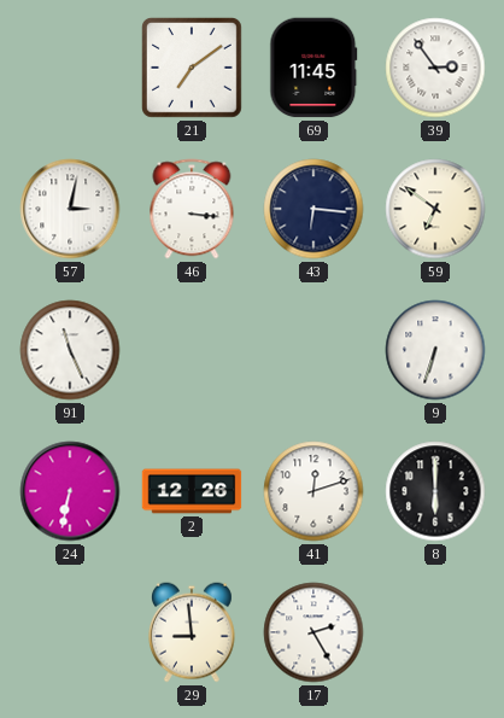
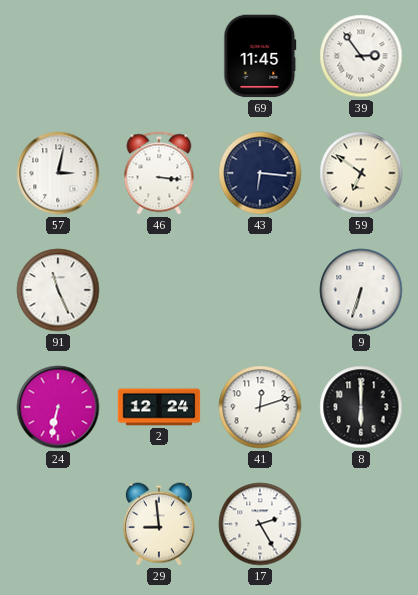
21: 7:09 -> none
2: 12:26 -> 12:24
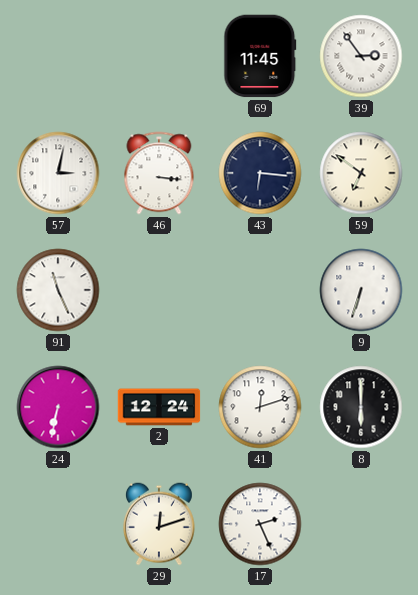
29: 8:59 -> 12:12
17: 2:25 -> 2:26
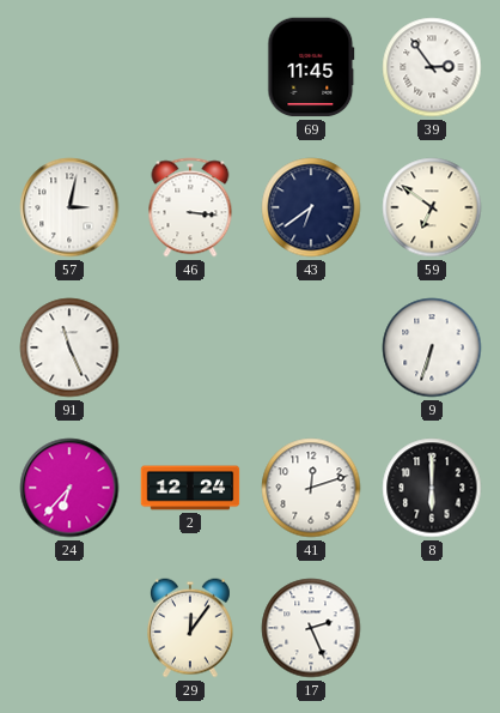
43: 6:16 -> 6:39
24: 6:32 -> 6:37
29: 12:12 -> 12:06
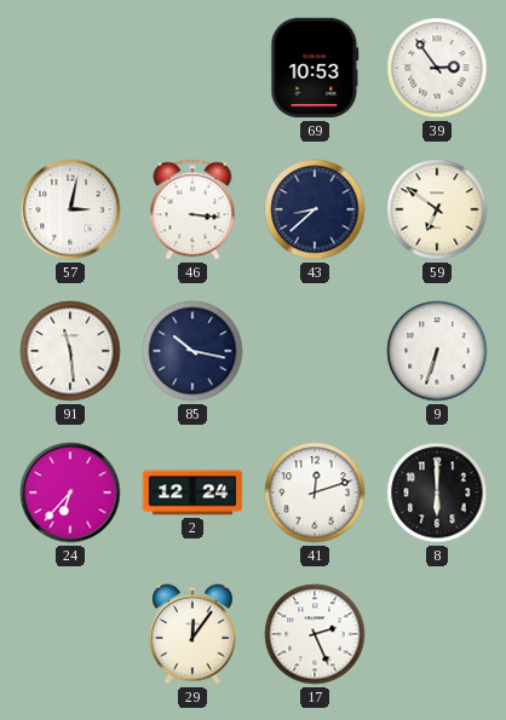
69: 11:45 -> 10:53
43: 6:39 -> 8:38
91: 11:26 -> 11:29
85: none -> 10:17
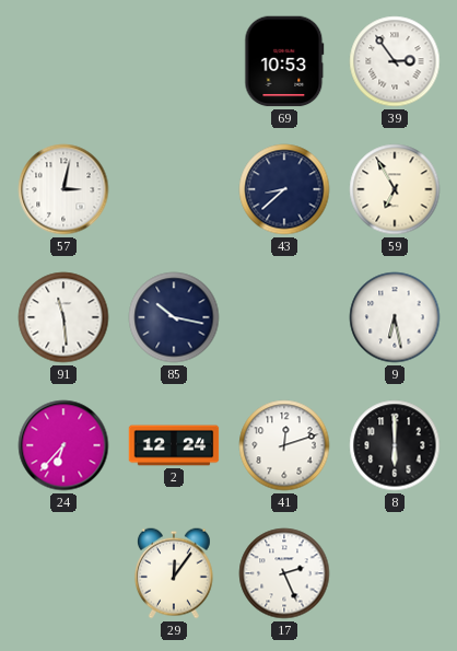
46: 3:16 -> none
59: 6:51 -> 6:55
9: 6:33 -> 6:28
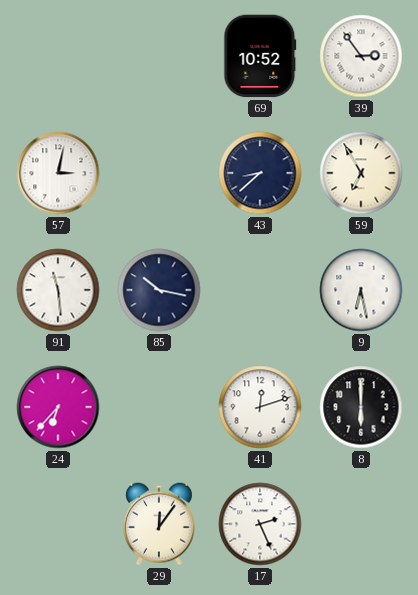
69: 10:53 -> 10:52
2: 12:24 -> none
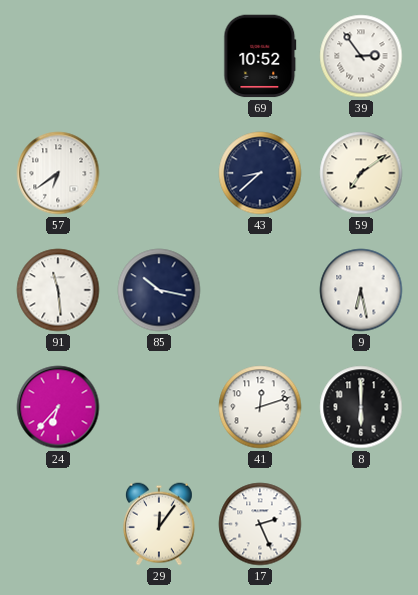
57: 3:02 -> 6:39
59: 6:55 -> 7:09
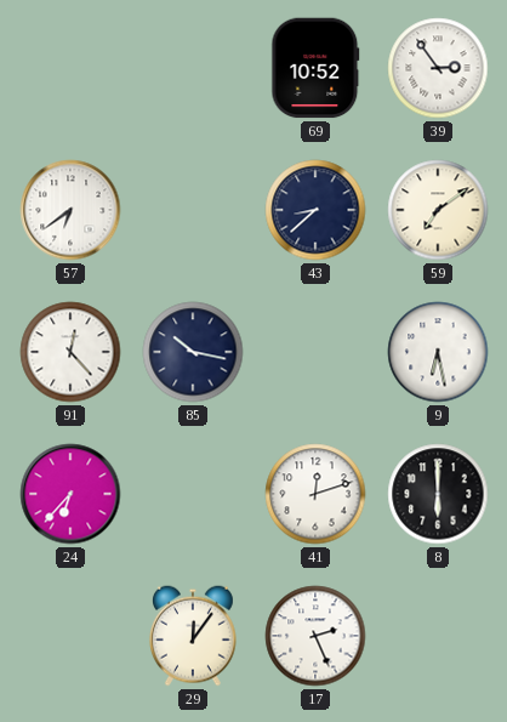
91: 11:29 -> 12:23
